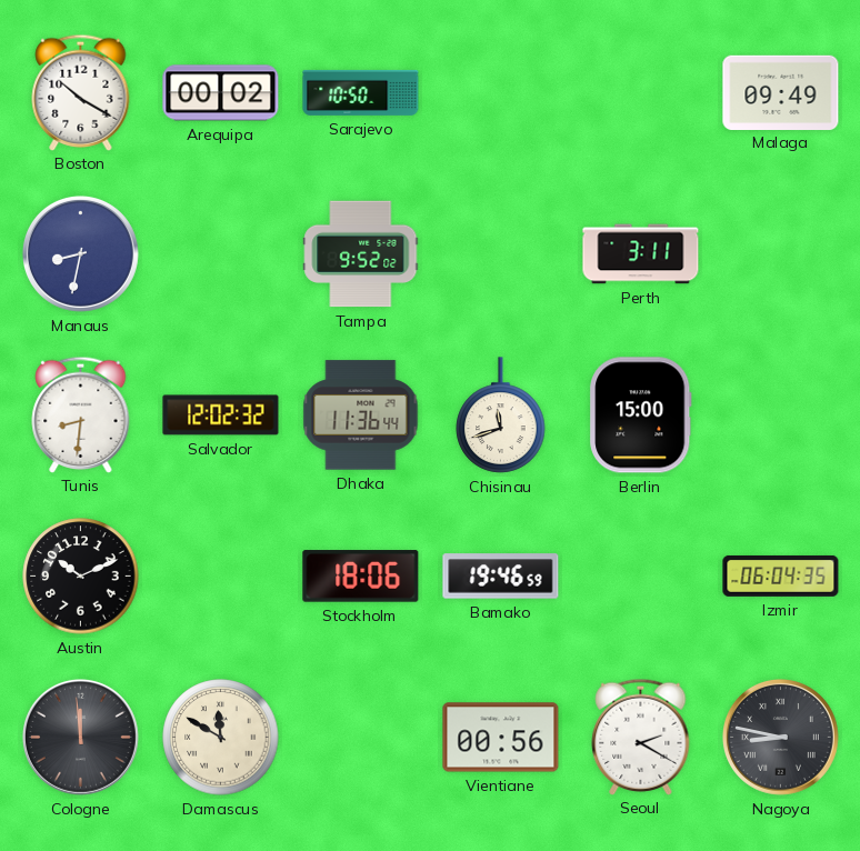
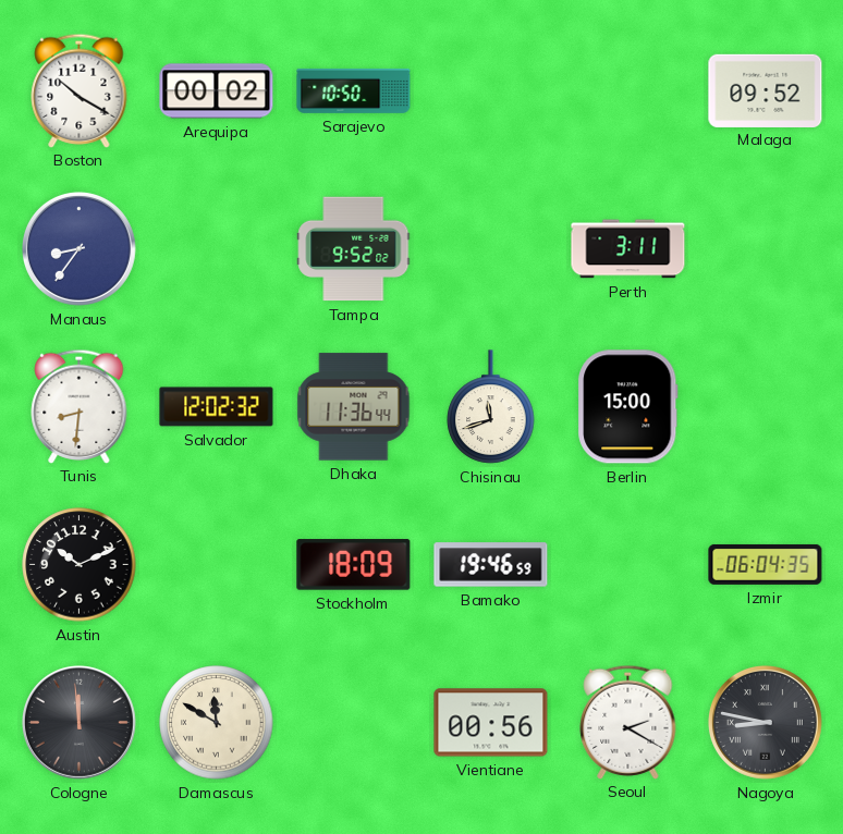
Malaga: 09:49 -> 09:52
Manaus: 8:32 -> 8:36
Stockholm: 18:06 -> 18:09
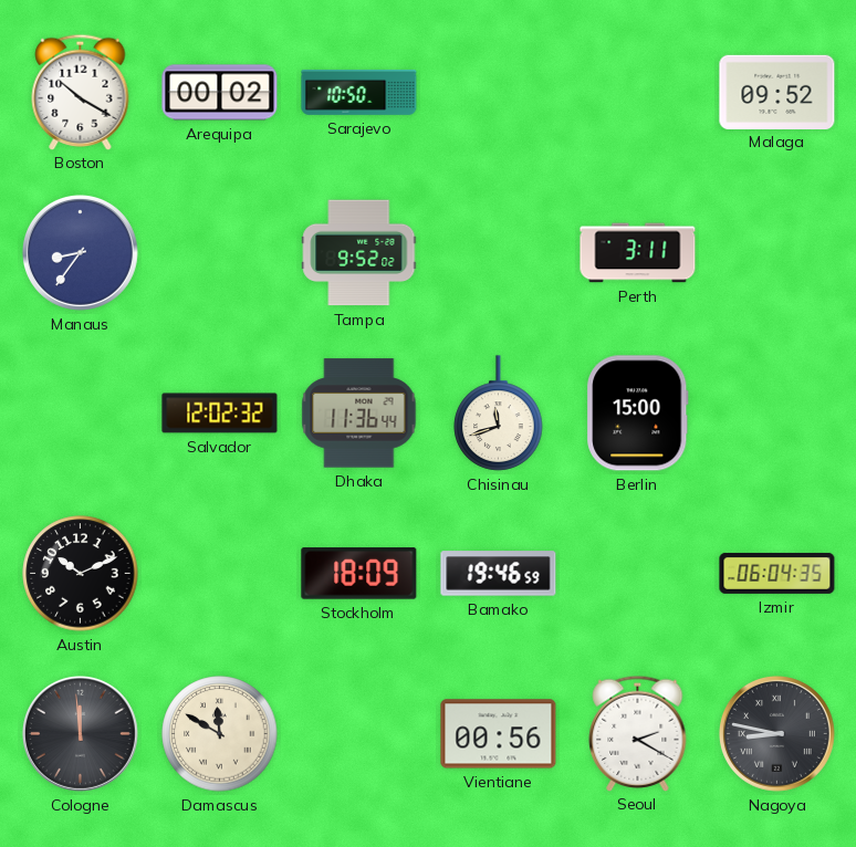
Tunis: 8:31 -> none
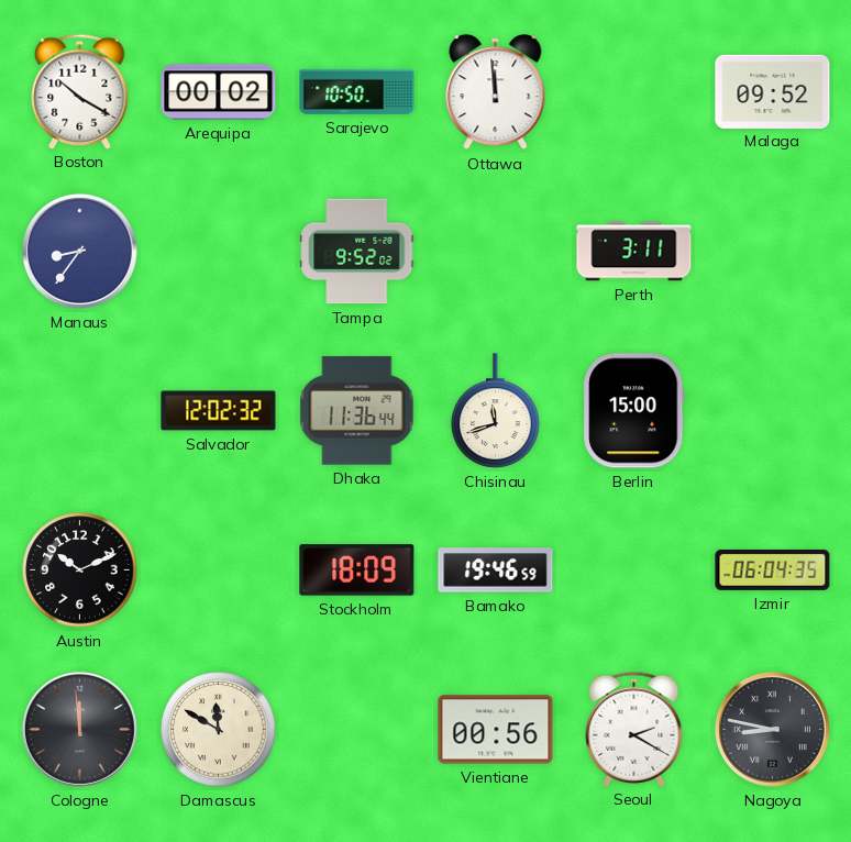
Ottawa: none -> 11:59
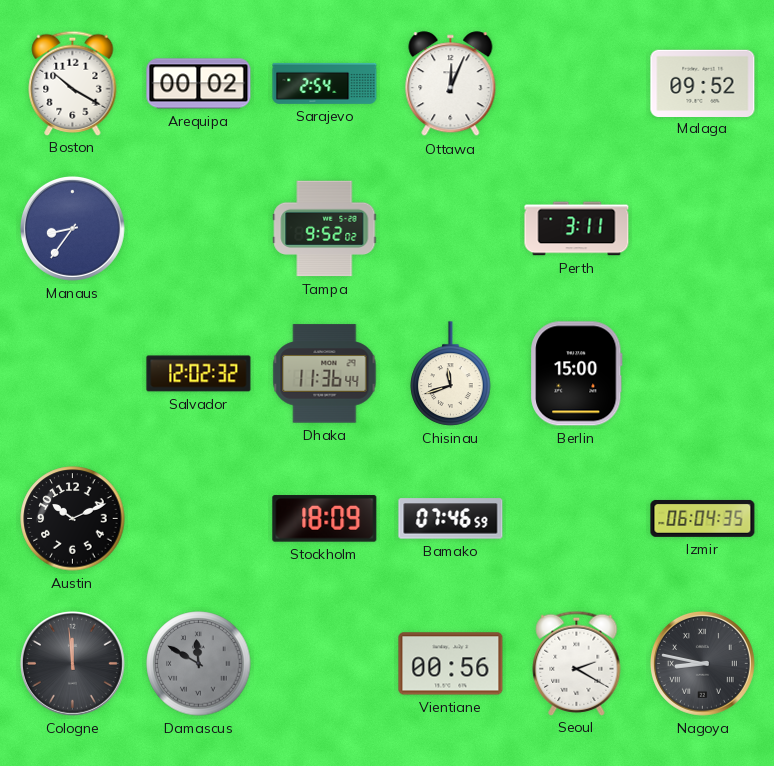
Sarajevo: 10:50 -> 2:54
Ottawa: 11:59 -> 12:04
Bamako: 19:46 -> 07:46
Damascus dial: cream -> grey
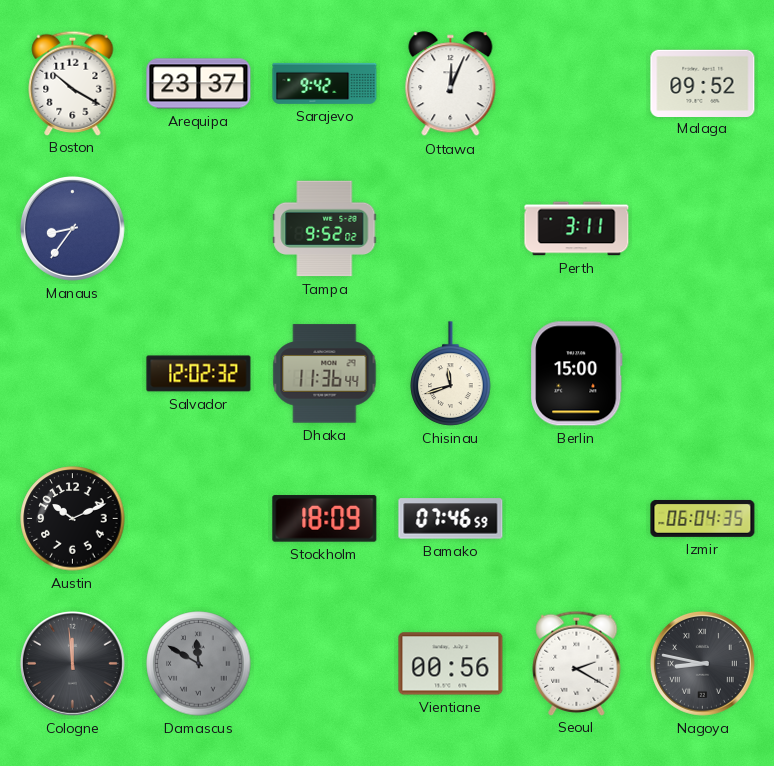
Arequipa: 00:02 -> 23:37
Sarajevo: 2:54 -> 9:42
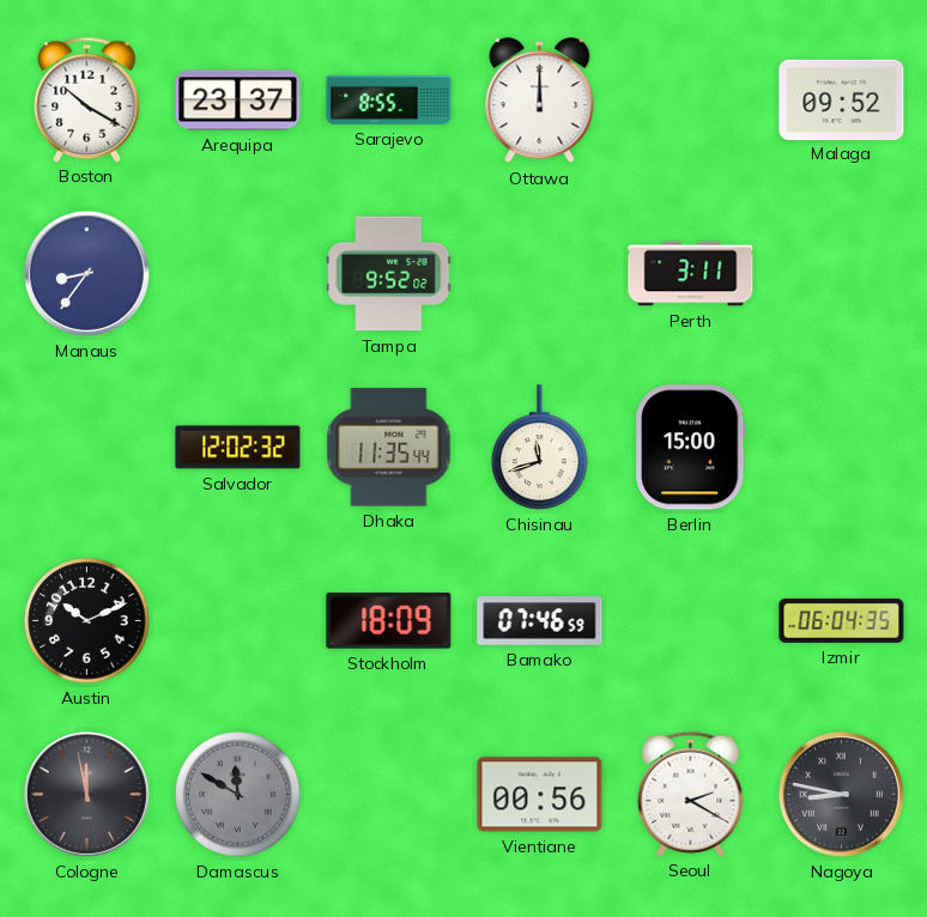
Sarajevo: 9:42 -> 8:55
Ottawa: 12:04 -> 12:00
Dhaka: 11:36 -> 11:35
Cologne: 11:59 -> 11:58
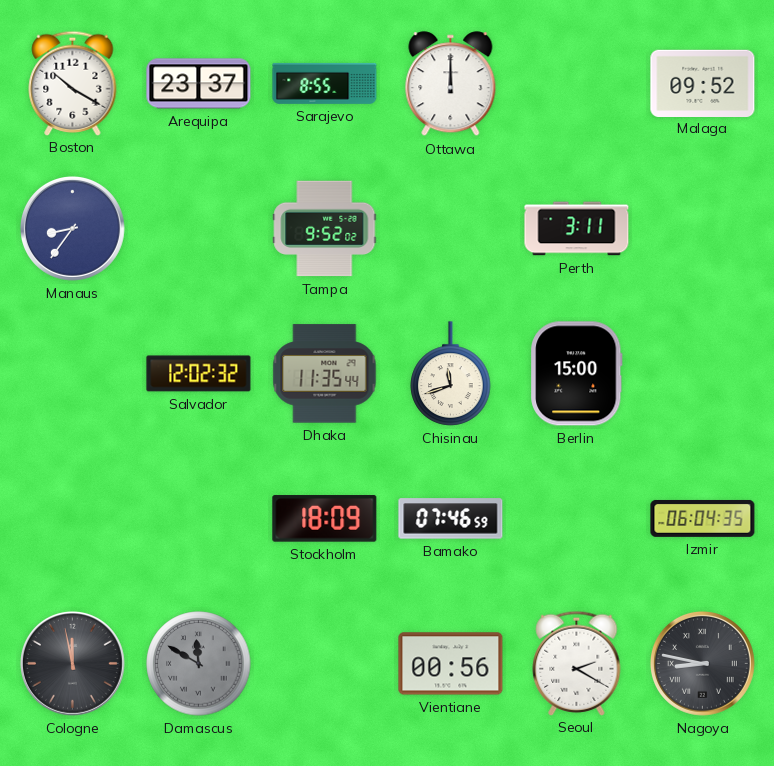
Austin: 10:11 -> none
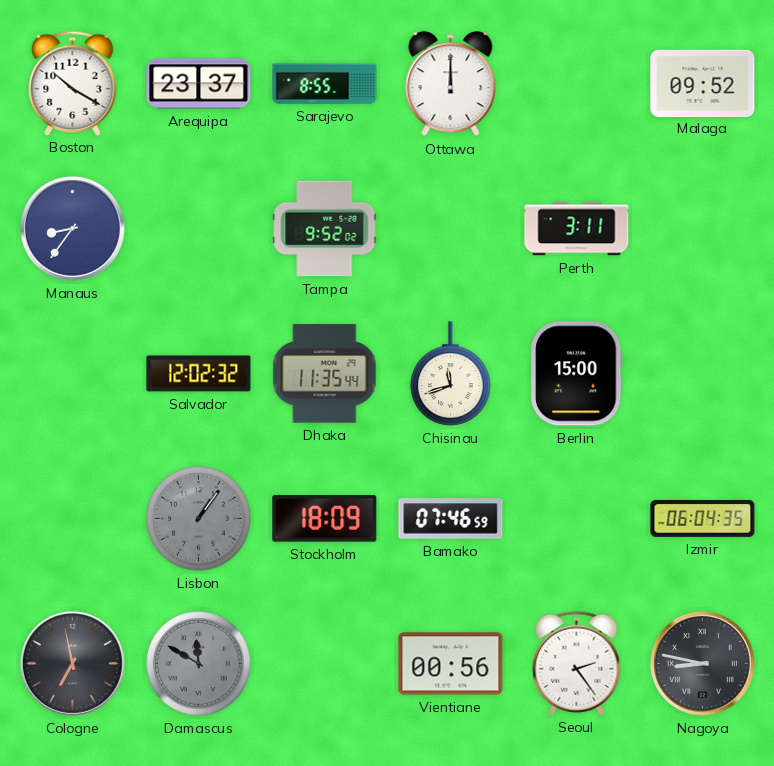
Lisbon: none -> 1:06
Cologne: 11:58 -> 6:58
Seoul: 2:20 -> 2:24
